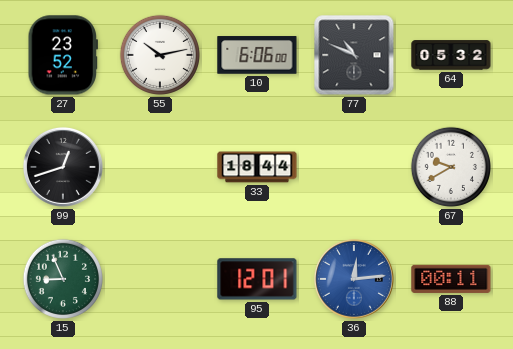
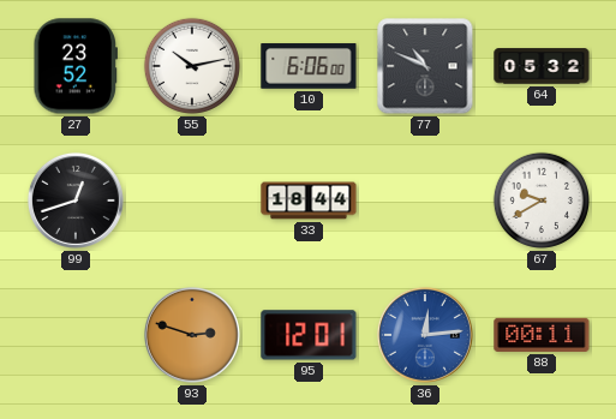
15: 8:56 -> none
93: none -> 2:48
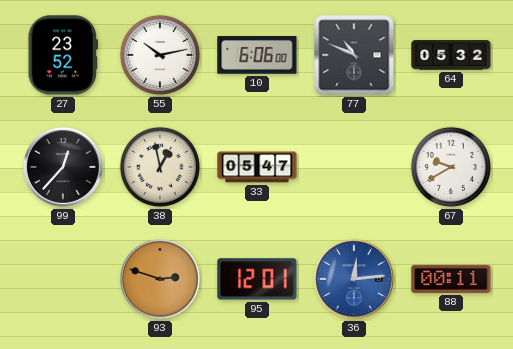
99: 12:42 -> 12:37
38: none -> 12:58
33: 18:44 -> 05:47
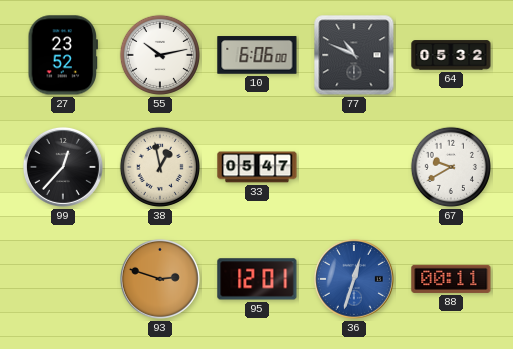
36: 12:14 -> 12:33
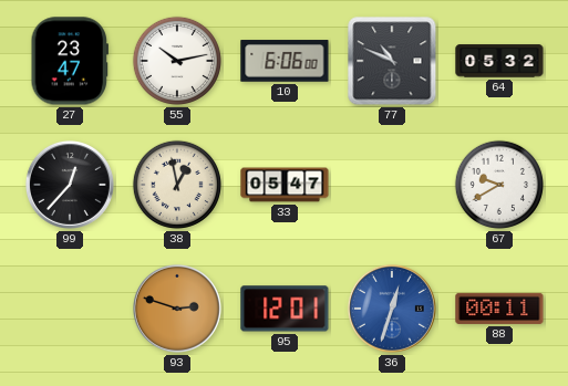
27: 23:52 -> 23:47
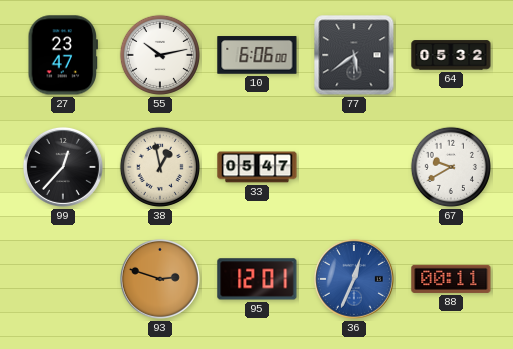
77: 10:49 -> 5:39
36: 12:33 -> 12:34
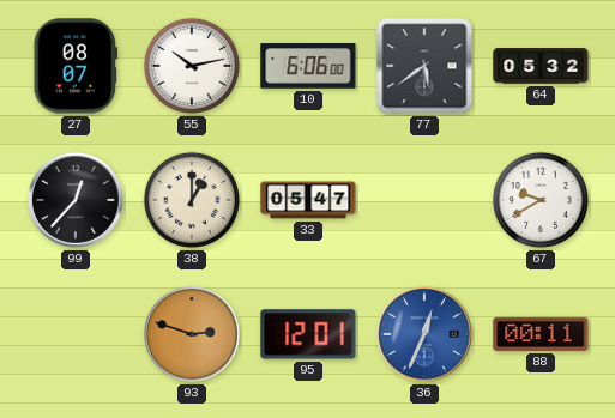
27: 23:47 -> 08:07
38: 12:58 -> 1:00
